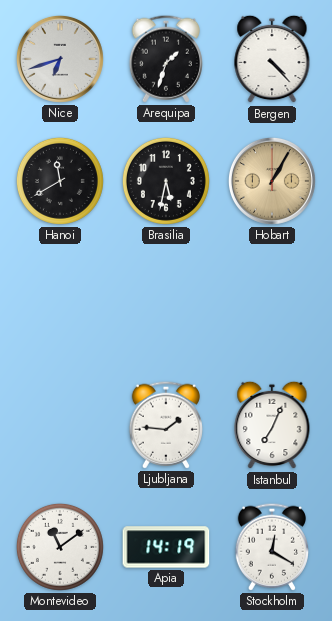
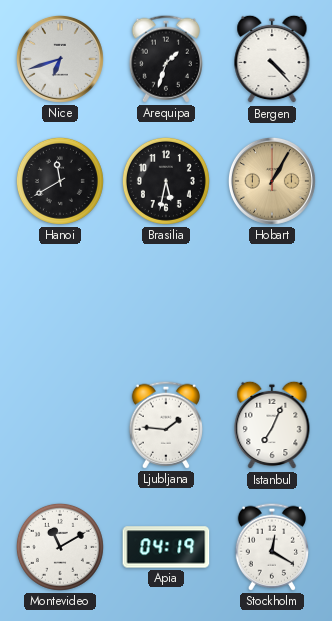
Montevideo: 11:09 -> 11:10
Apia: 14:19 -> 04:19
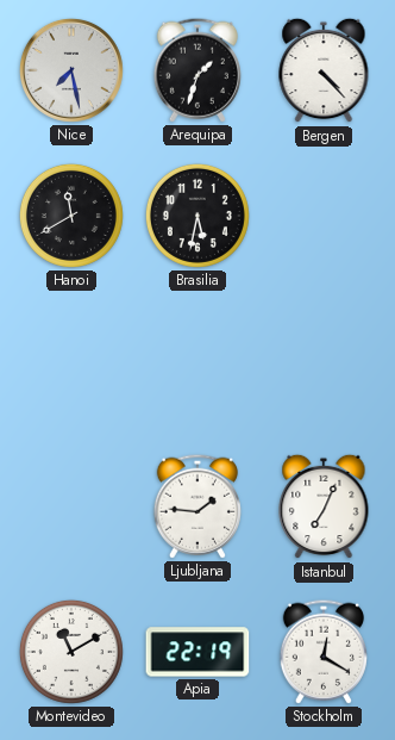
Nice: 6:42 -> 7:28
Hobart: 1:05 -> none
Apia: 04:19 -> 22:19
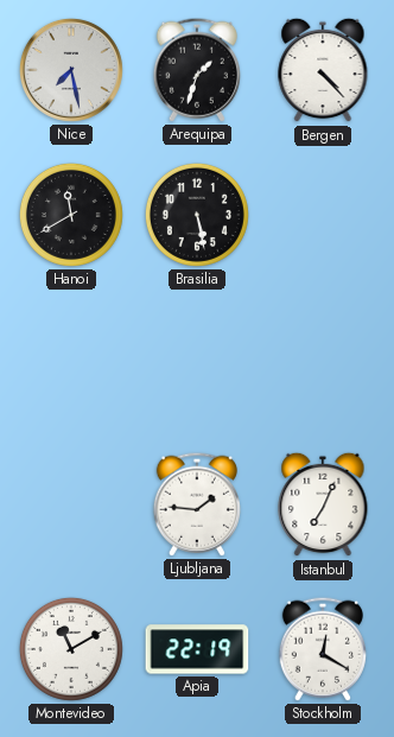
Brasilia: 5:32 -> 5:28
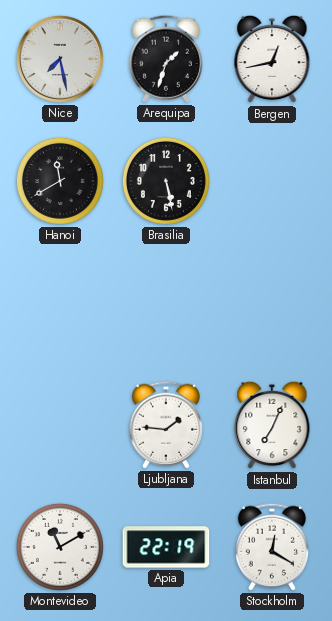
Bergen: 4:23 -> 12:43
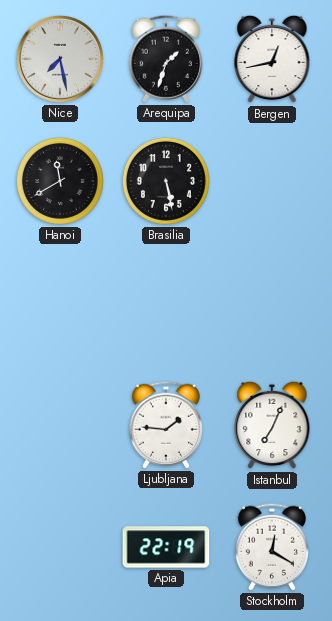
Montevideo: 11:10 -> none
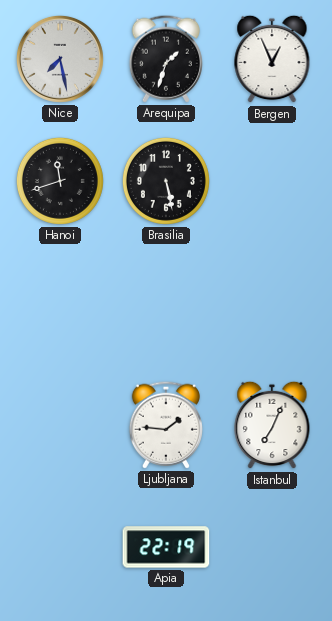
Bergen: 12:43 -> 12:56
Hanoi: 11:40 -> 11:42
Stockholm: 12:20 -> none
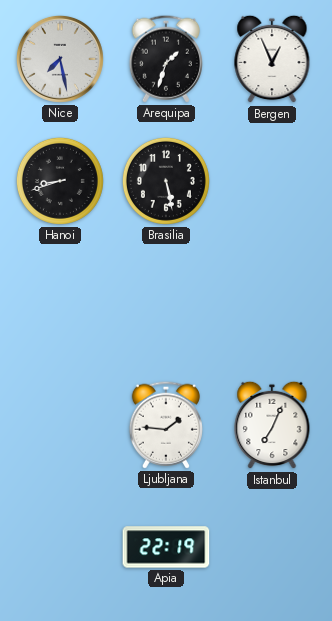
Hanoi: 11:42 -> 8:42
